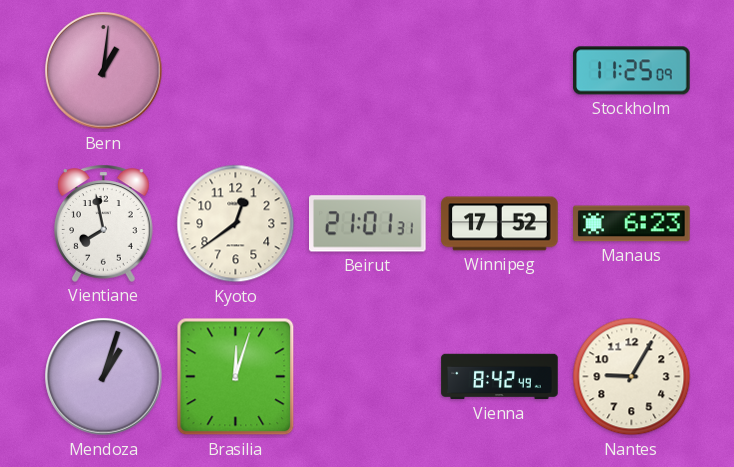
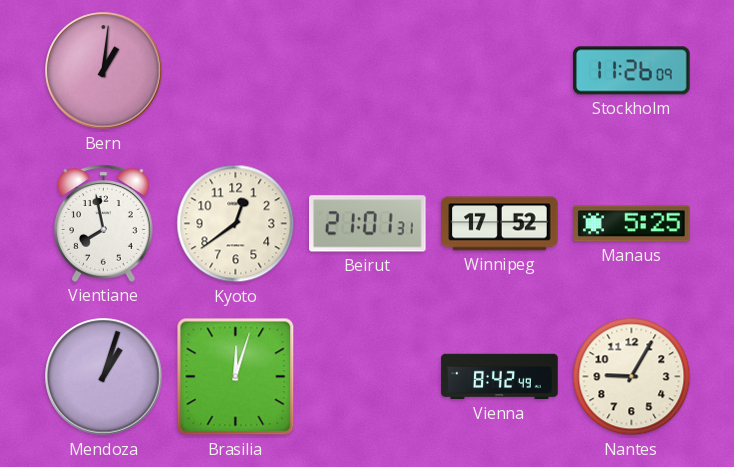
Stockholm: 11:25 -> 11:26
Manaus: 6:23 -> 5:25
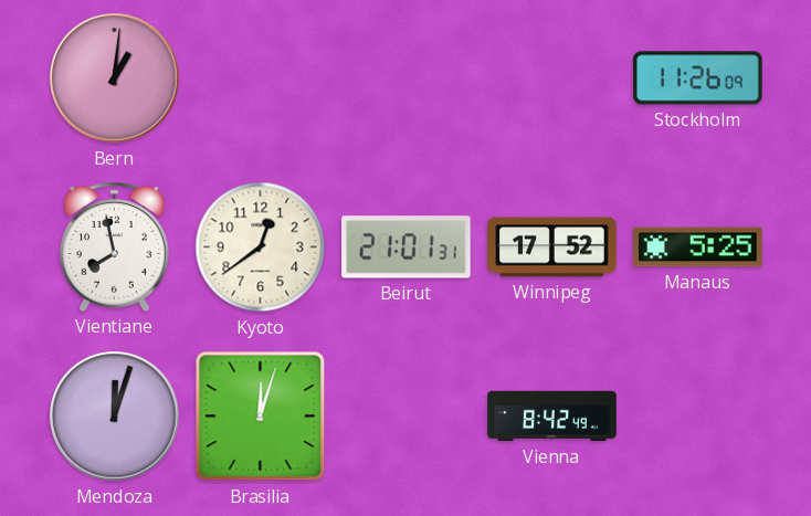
Mendoza: 1:03 -> 12:03
Nantes: 9:05 -> none
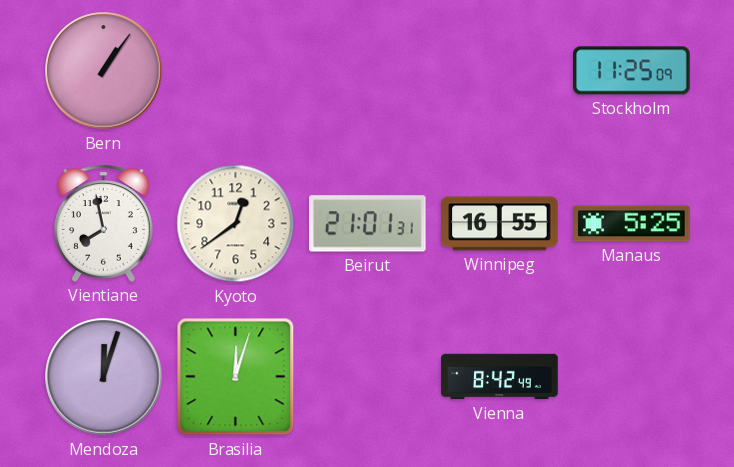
Bern: 1:01 -> 1:06
Stockholm: 11:26 -> 11:25
Winnipeg: 17:52 -> 16:55
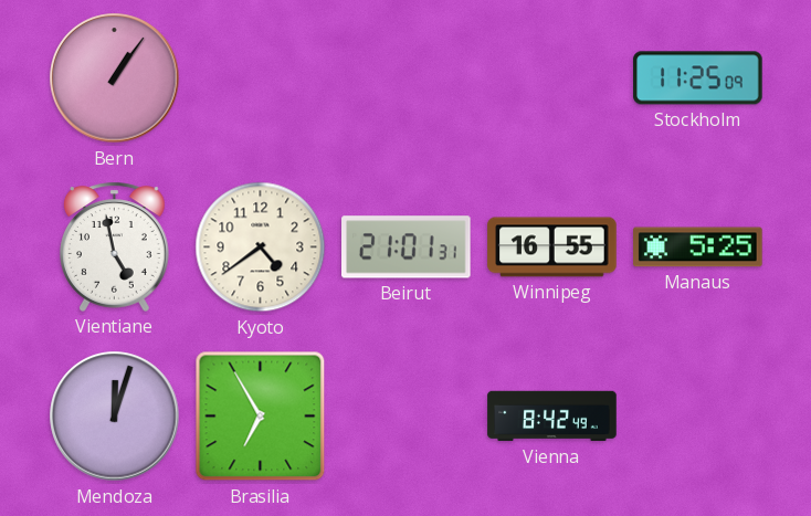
Vientiane: 7:58 -> 4:58
Kyoto: 12:39 -> 4:39
Brasilia: 12:03 -> 6:55
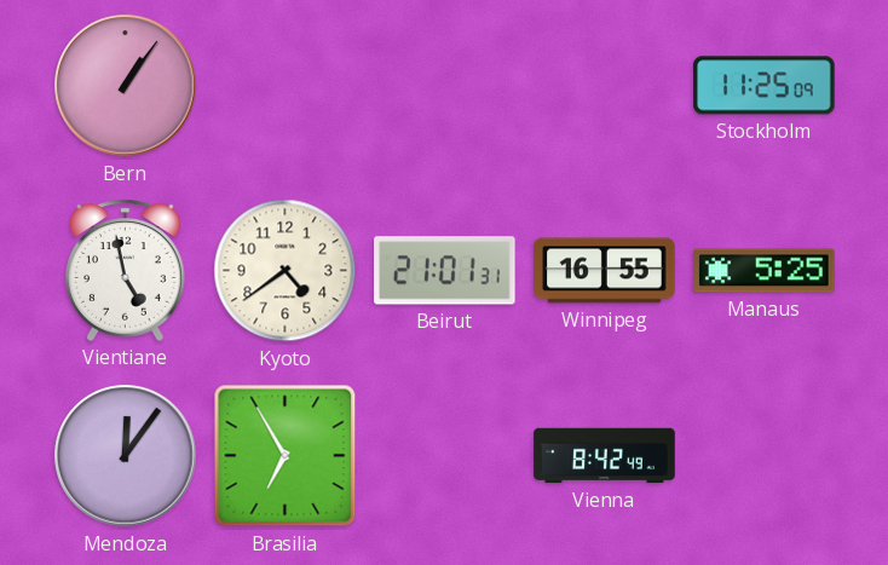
Mendoza: 12:03 -> 12:06
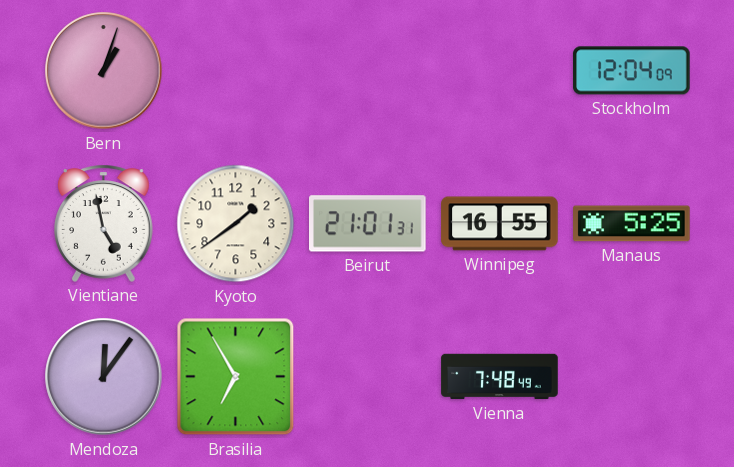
Bern: 1:06 -> 1:03
Stockholm: 11:25 -> 12:04
Kyoto: 4:39 -> 1:39
Vienna: 8:42 -> 7:48
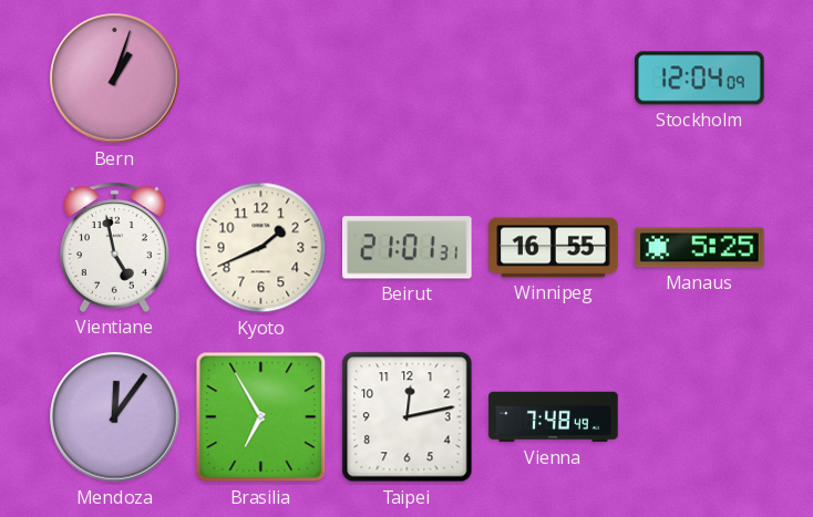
Kyoto: 1:39 -> 1:41
Taipei: none -> 12:13
